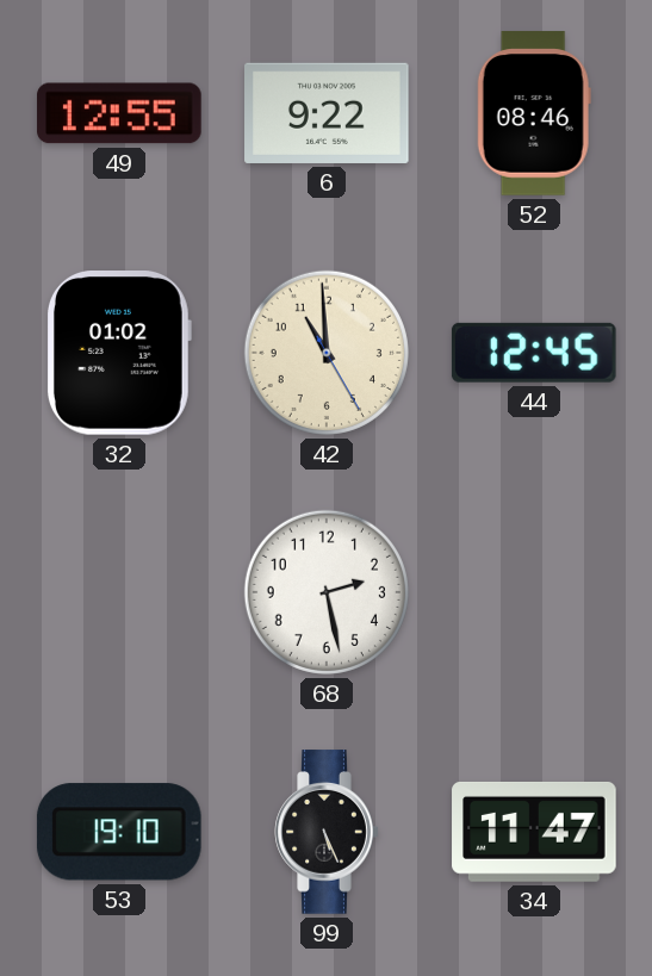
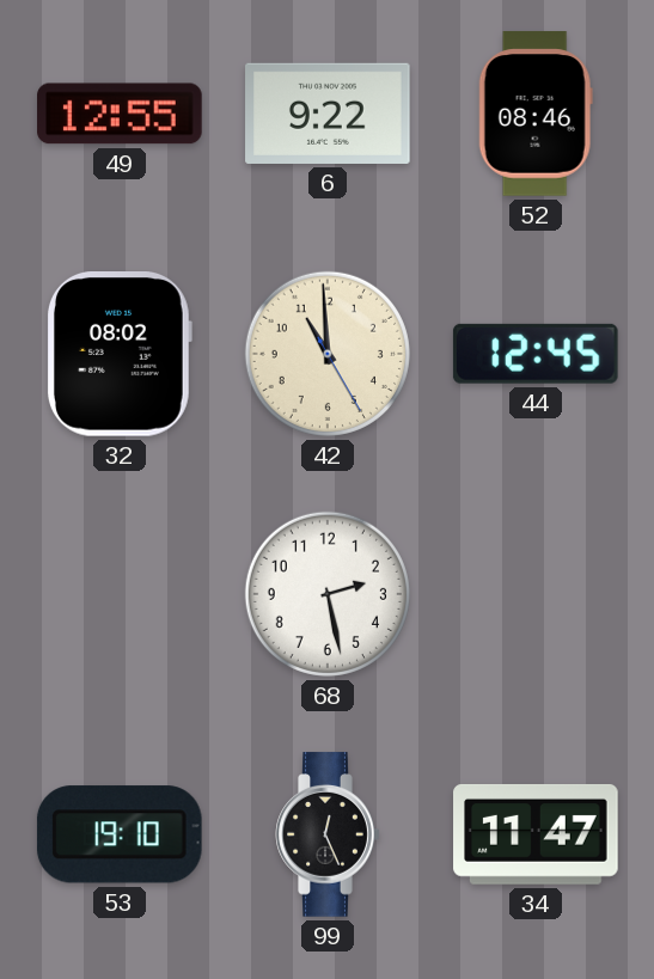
32: 01:02 -> 08:02
99: 5:26 -> 12:26
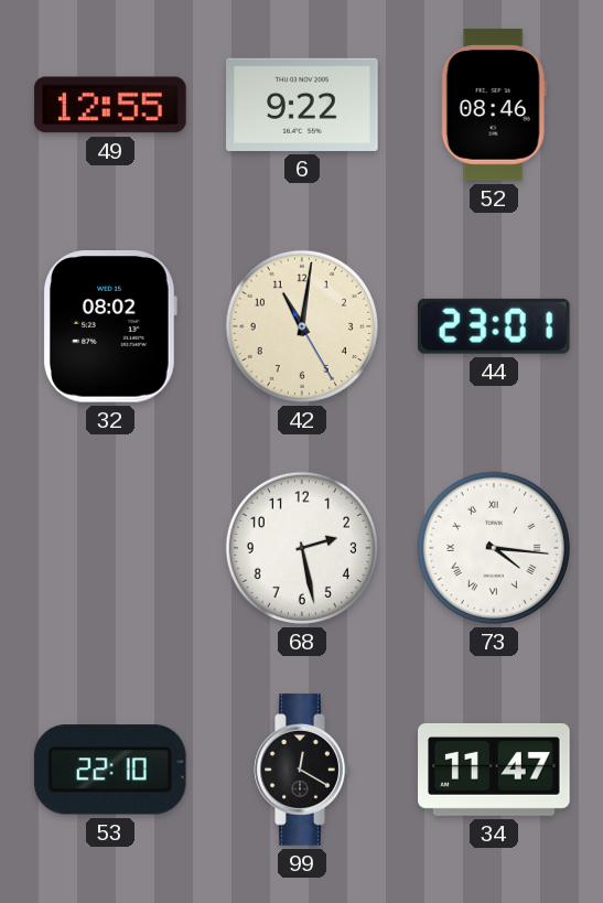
42: 10:59 -> 11:01
44: 12:45 -> 23:01
73: none -> 4:16
53: 19:10 -> 22:10
99: 12:26 -> 12:20
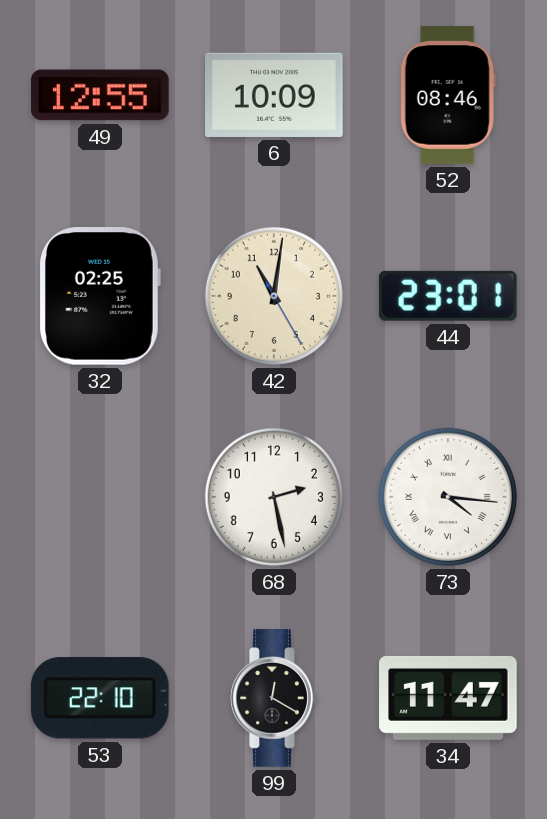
6: 9:22 -> 10:09
32: 08:02 -> 02:25
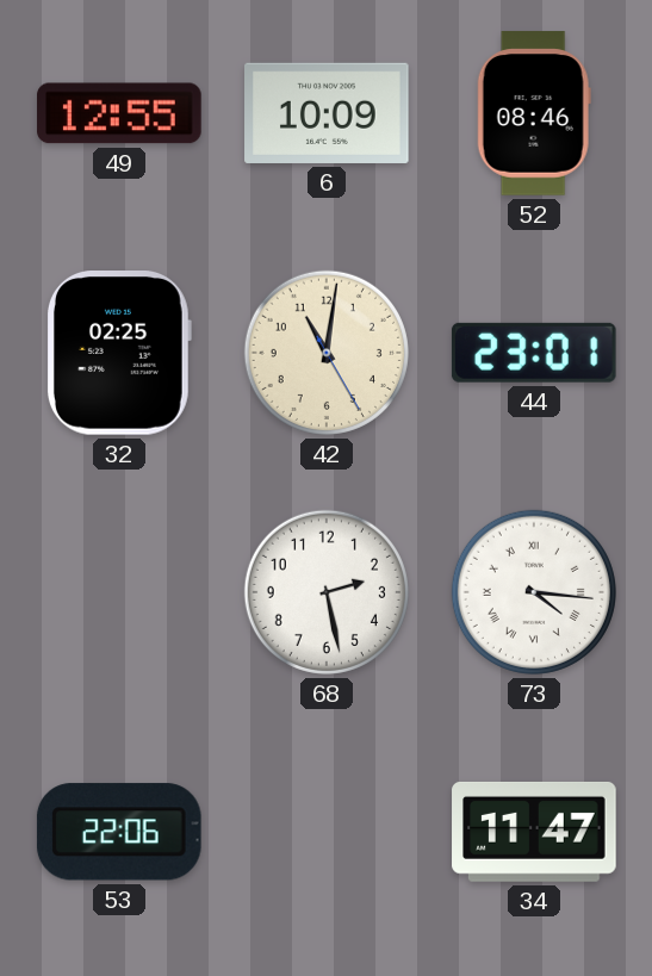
53: 22:10 -> 22:06
99: 12:20 -> none
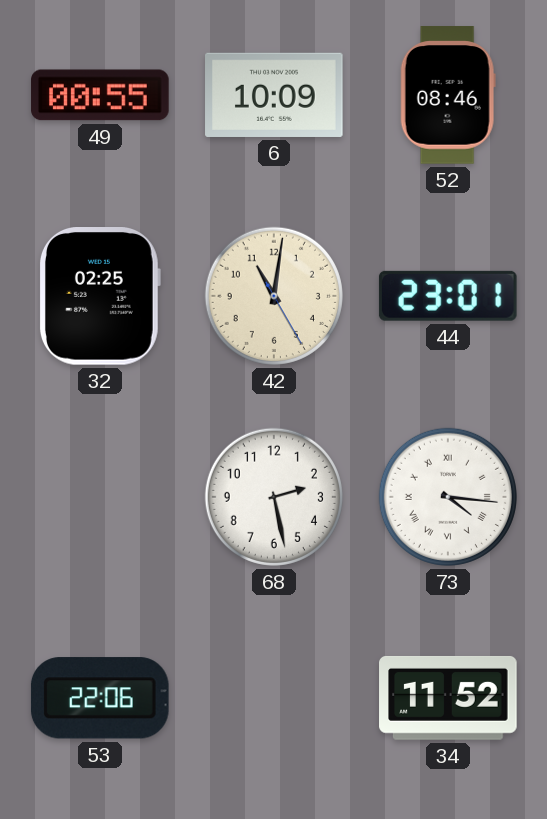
49: 12:55 -> 00:55
34: 11:47 -> 11:52
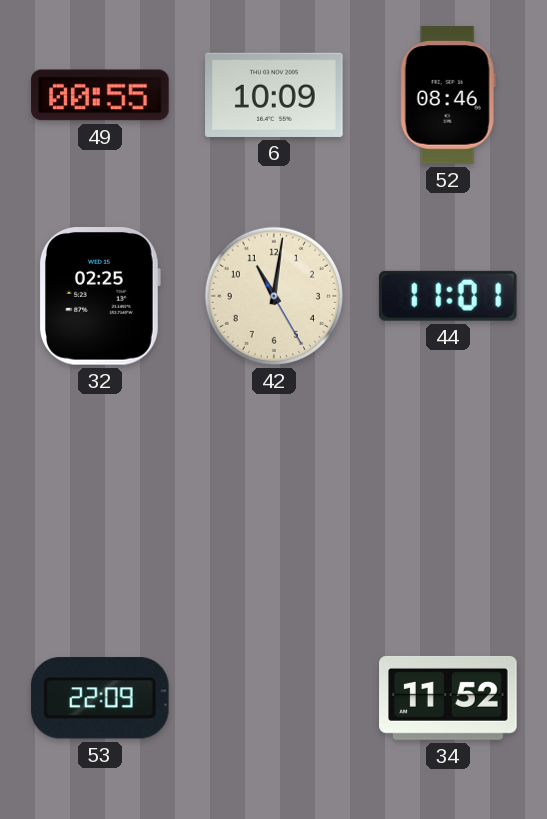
44: 23:01 -> 11:01
68: 2:28 -> none
73: 4:16 -> none
53: 22:06 -> 22:09
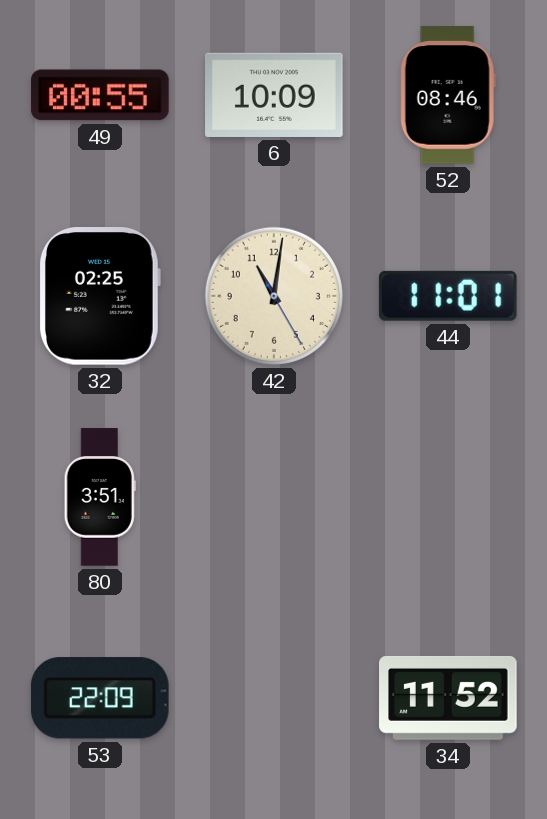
80: none -> 3:51
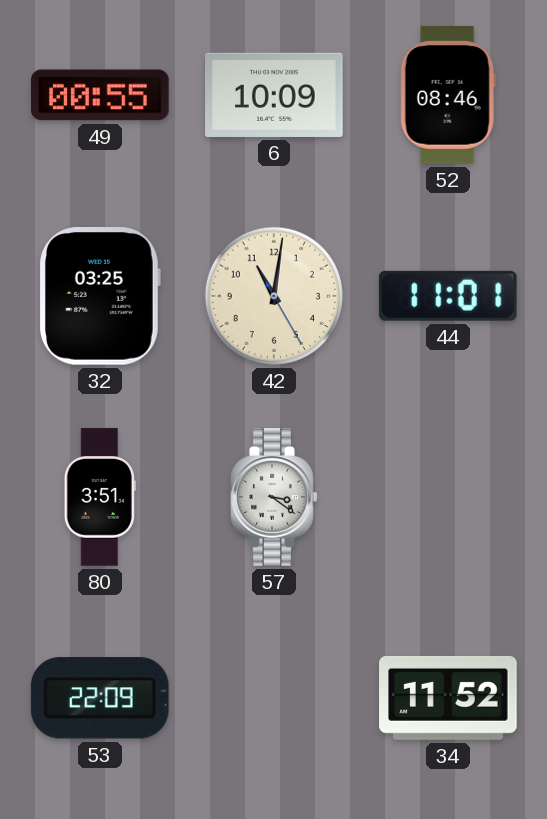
32: 02:25 -> 03:25
57: none -> 3:21
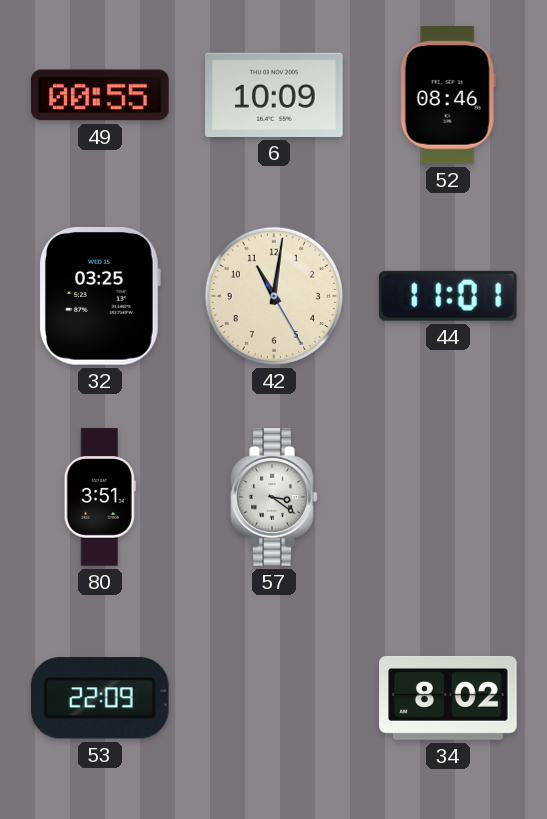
34: 11:52 -> 8:02
